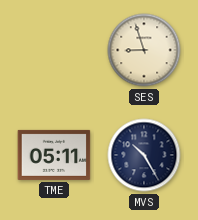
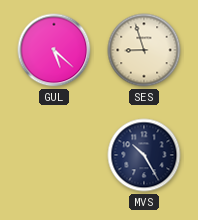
GUL: none -> 5:22
TME: 05:11 -> none
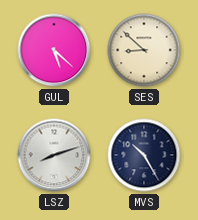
SES: 8:57 -> 8:52
LSZ: none -> 8:12
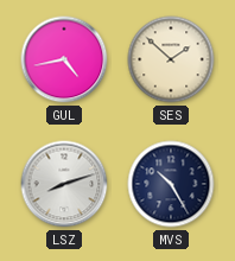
GUL: 5:22 -> 4:43
SES: 8:52 -> 1:52
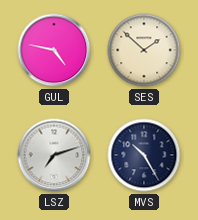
GUL: 4:43 -> 4:47
LSZ: 8:12 -> 7:12
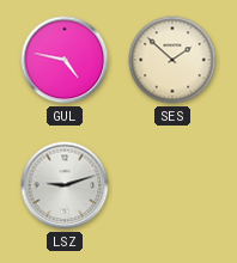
LSZ: 7:12 -> 9:12
MVS: 10:25 -> none
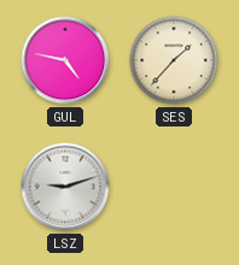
SES: 1:52 -> 1:37
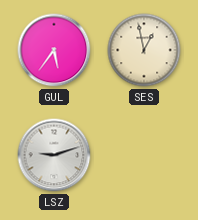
GUL: 4:47 -> 5:36
SES: 1:37 -> 12:58
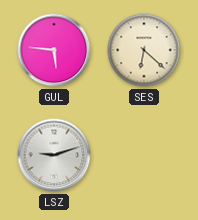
GUL: 5:36 -> 5:46
SES: 12:58 -> 6:22
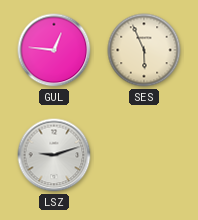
GUL: 5:46 -> 12:46
SES: 6:22 -> 5:56
